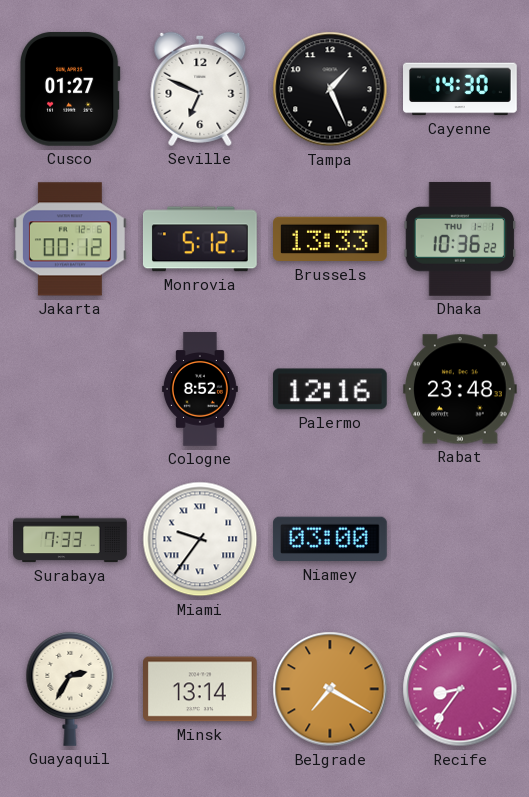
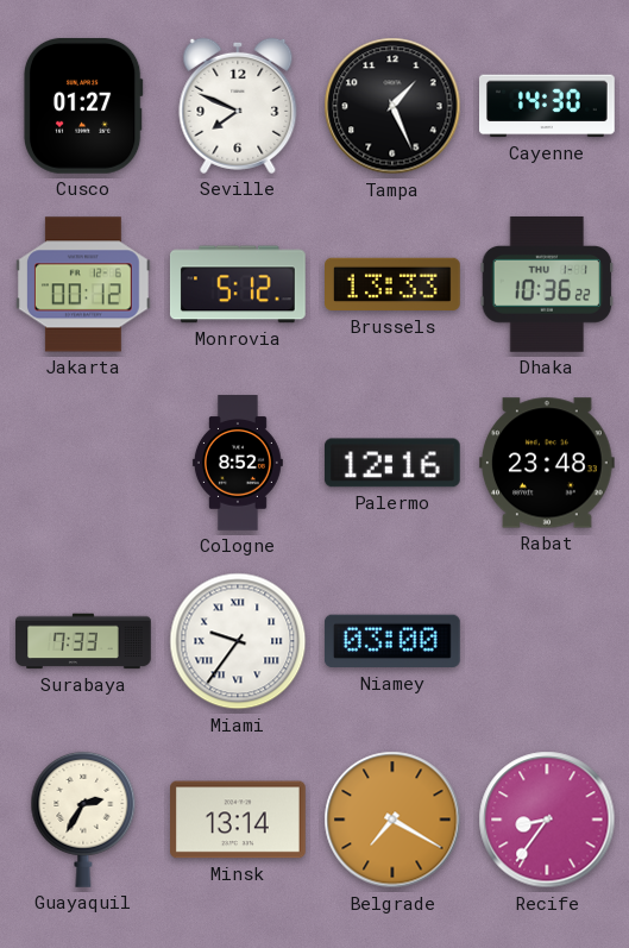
Seville: 6:49 -> 7:49
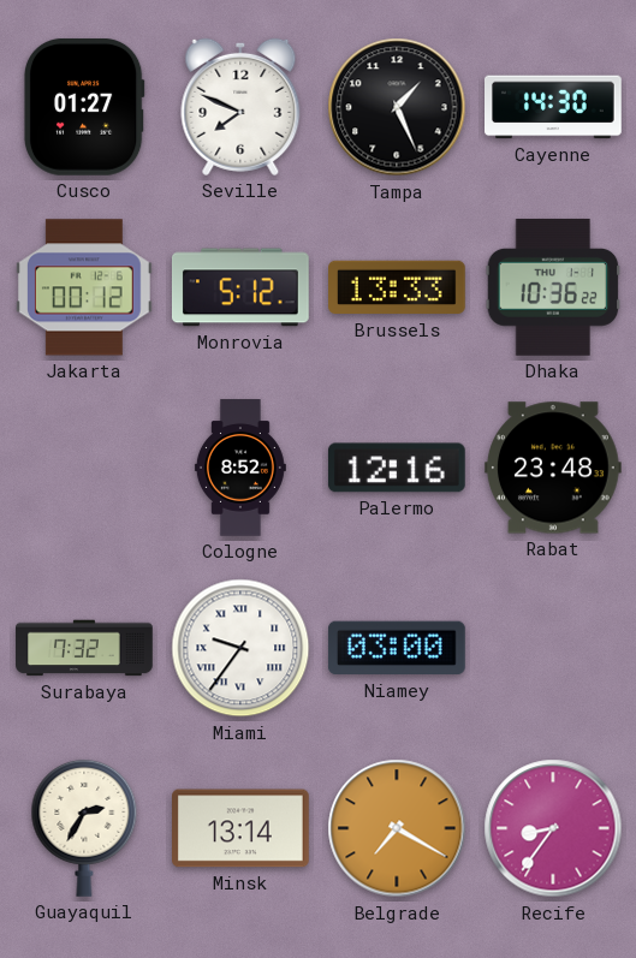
Surabaya: 7:33 -> 7:32
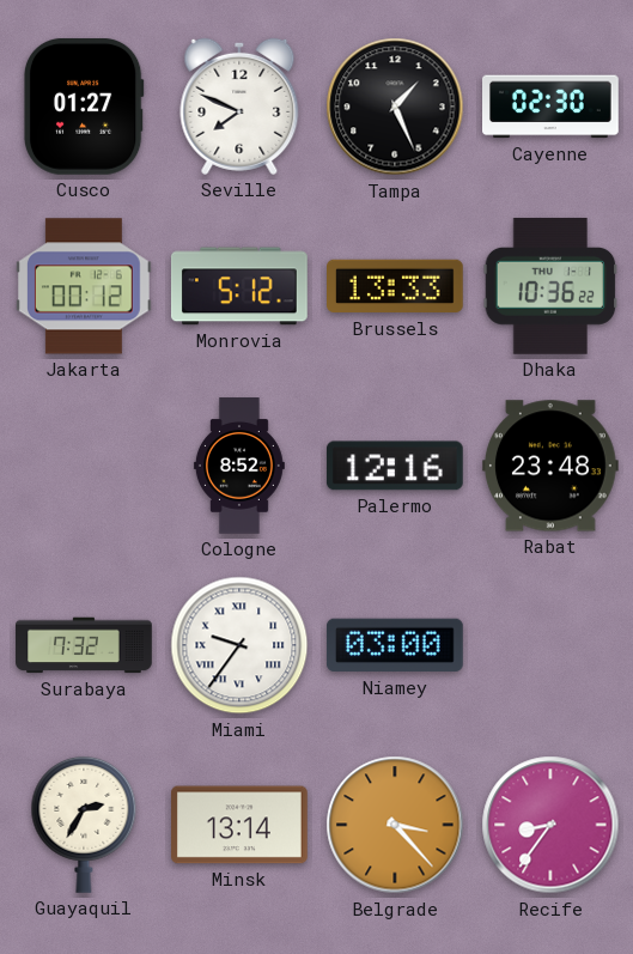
Cayenne: 14:30 -> 02:30
Belgrade: 7:20 -> 3:23
